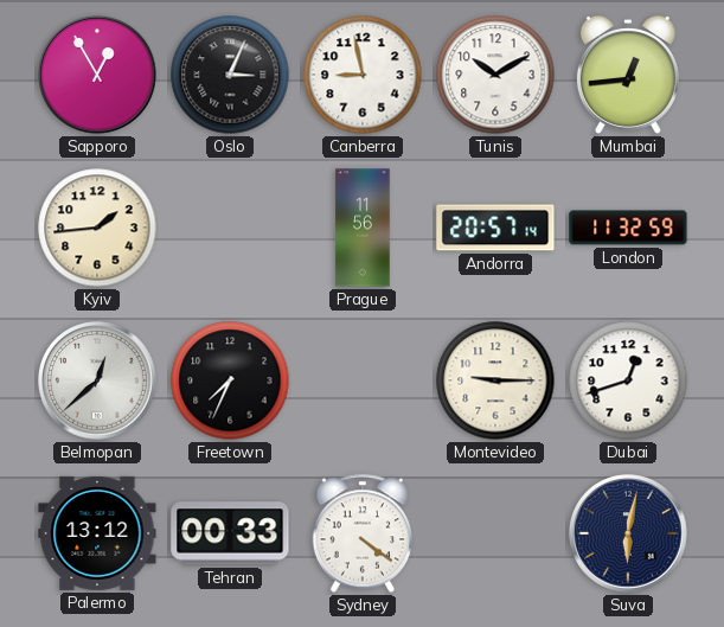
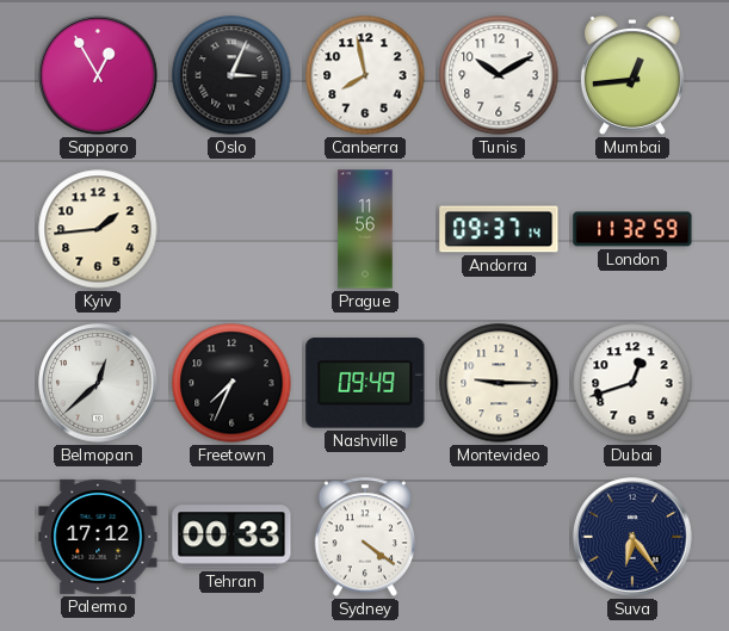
Canberra: 8:58 -> 7:58
Andorra: 20:57 -> 09:37
Nashville: none -> 09:49
Palermo: 13:12 -> 17:12
Suva: 6:02 -> 6:24
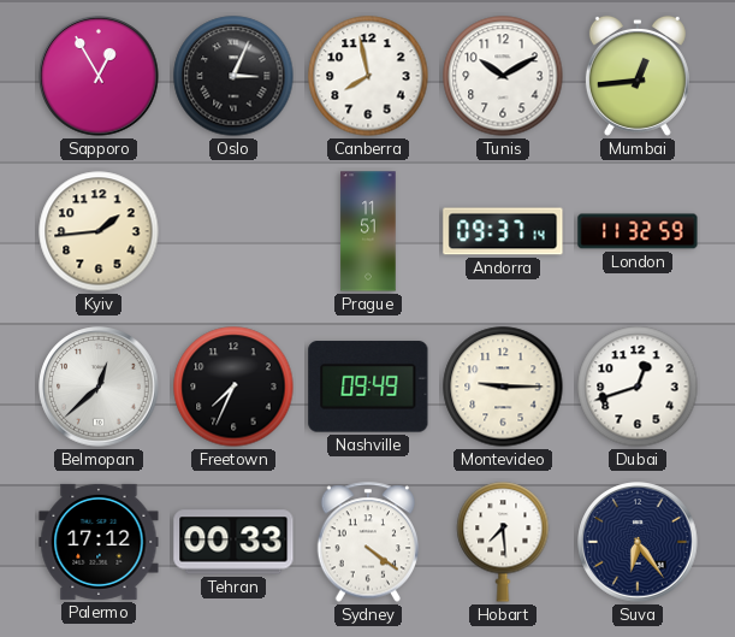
Prague: 11:56 -> 11:51
Hobart: none -> 7:29
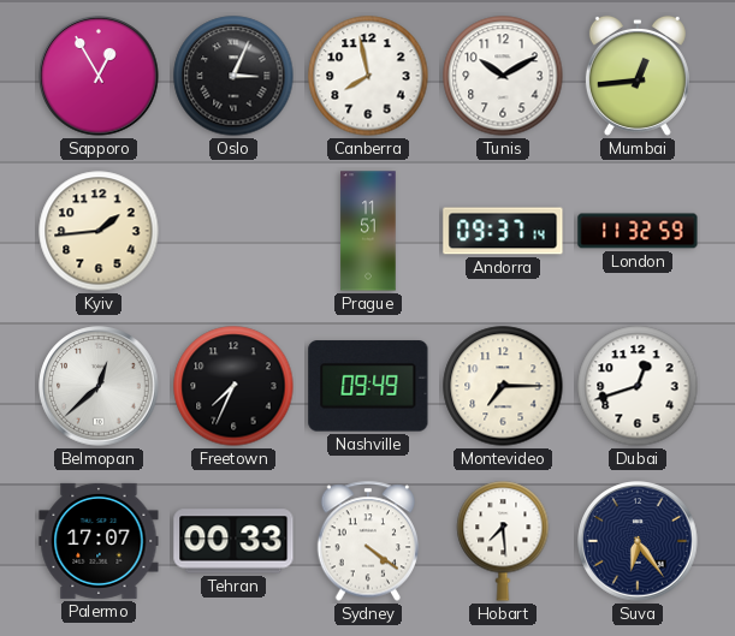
Montevideo: 9:15 -> 7:15
Palermo: 17:12 -> 17:07
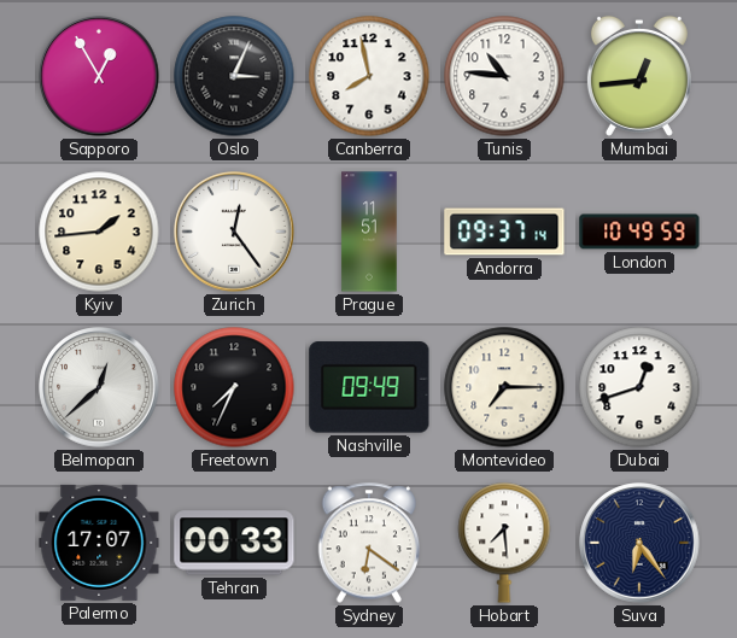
Tunis: 10:10 -> 10:46
Zurich: none -> 12:24
London: 11:32 -> 10:49
Sydney: 4:21 -> 6:21
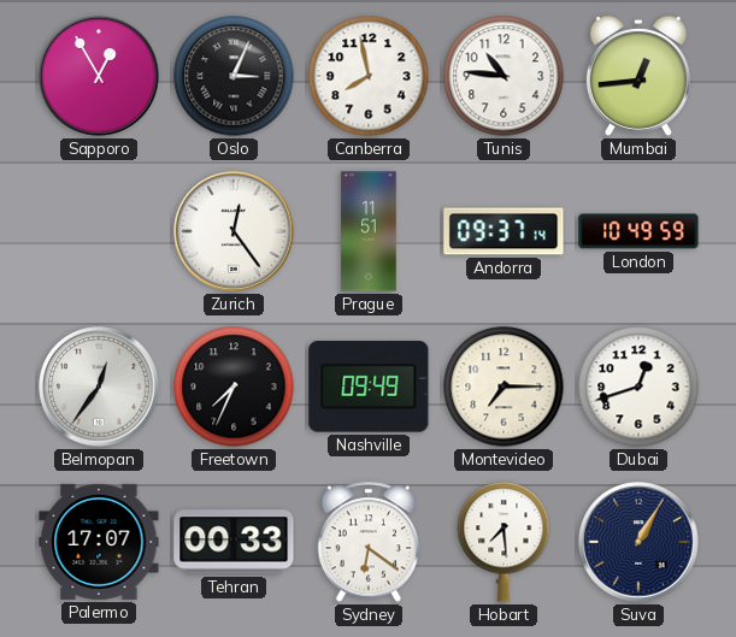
Kyiv: 1:44 -> none
Belmopan: 12:38 -> 12:36
Suva: 6:24 -> 1:05
